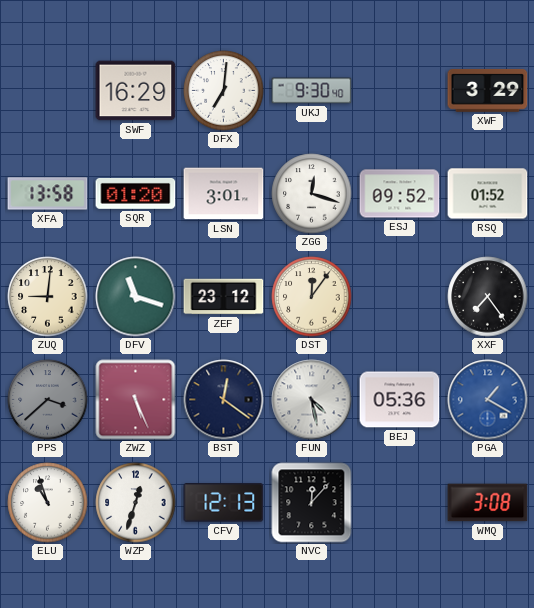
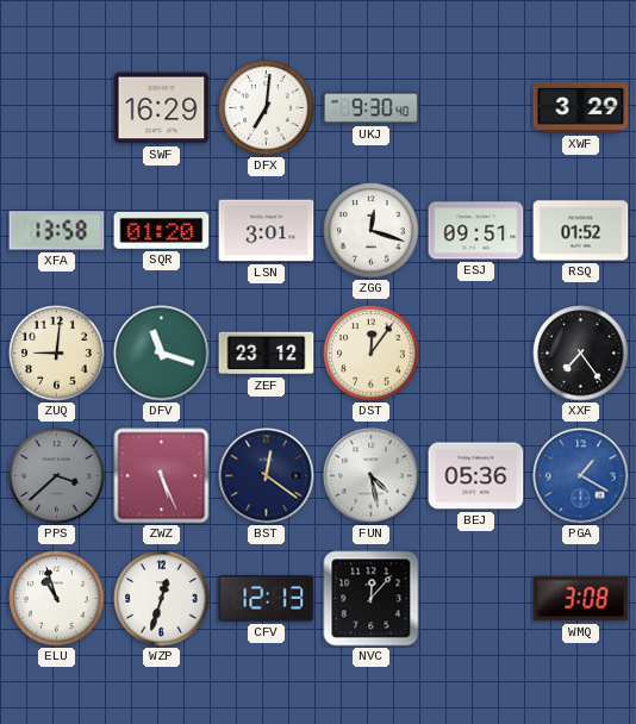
ESJ: 09:52 -> 09:51
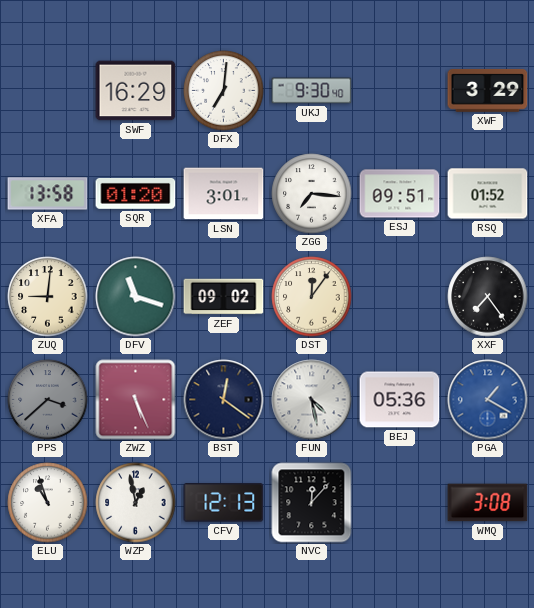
ZGG: 12:18 -> 7:16
ZEF: 23:12 -> 09:02
WZP: 12:33 -> 12:58
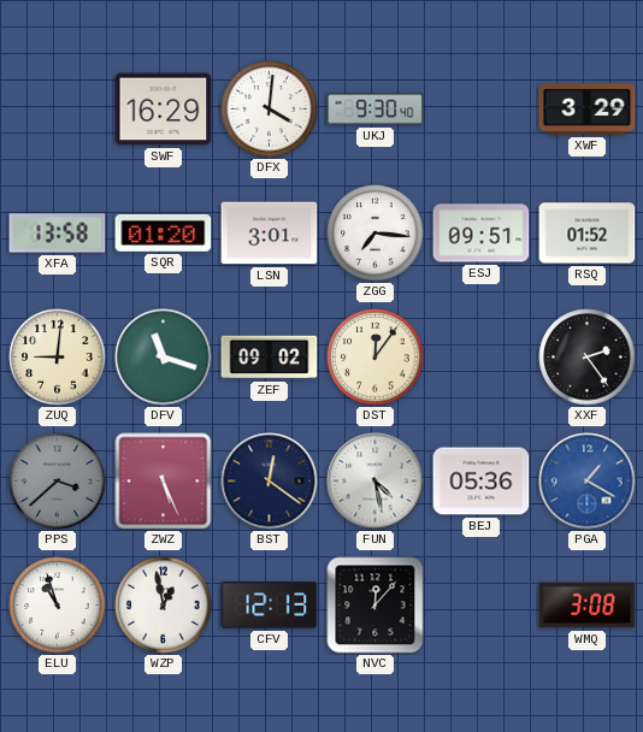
DFX: 7:01 -> 4:01
XXF: 7:24 -> 2:24
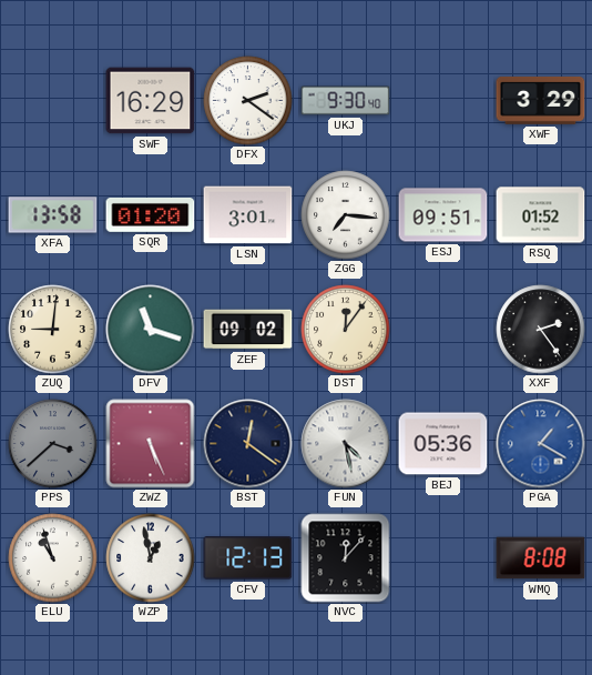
DFX: 4:01 -> 2:21
WMQ: 3:08 -> 8:08
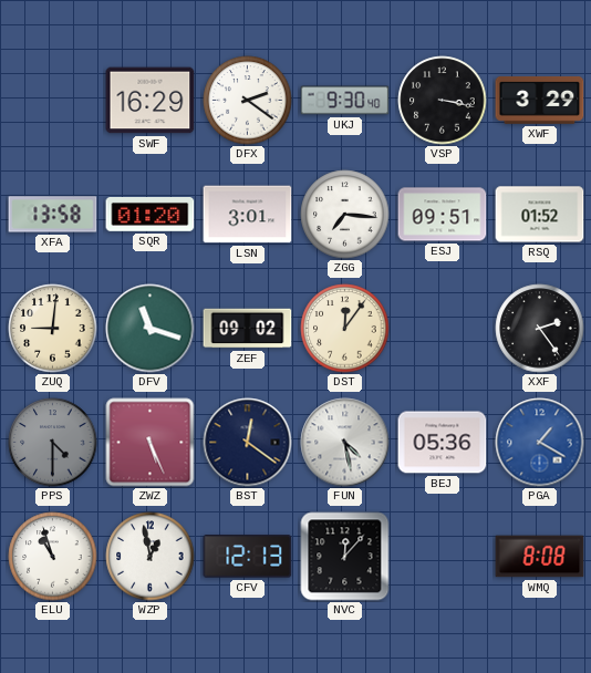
VSP: none -> 3:17
PPS: 3:38 -> 4:30
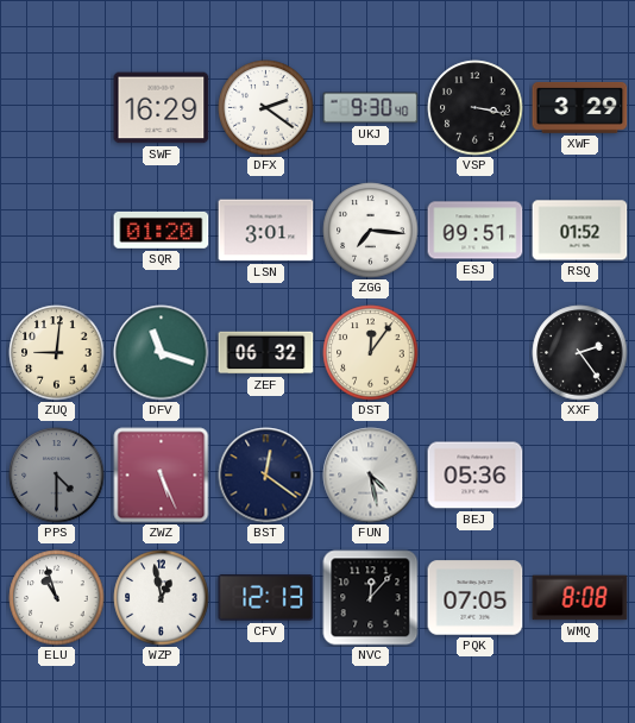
XFA: 13:58 -> none
ZEF: 09:02 -> 06:32
PGA: 1:20 -> none
PQK: none -> 07:05
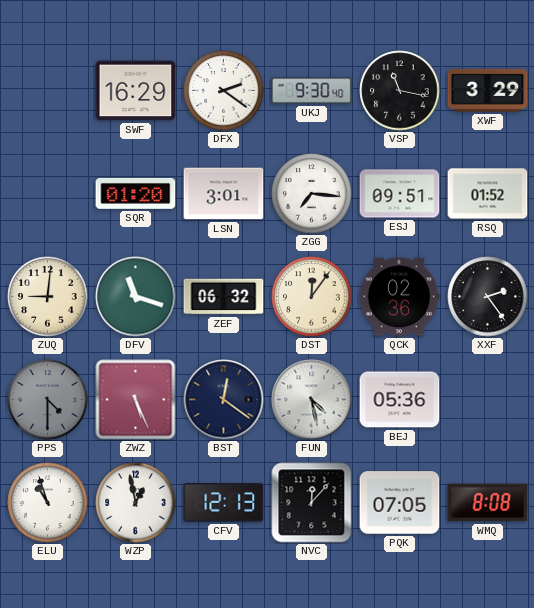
VSP: 3:17 -> 11:17
QCK: none -> 02:36
